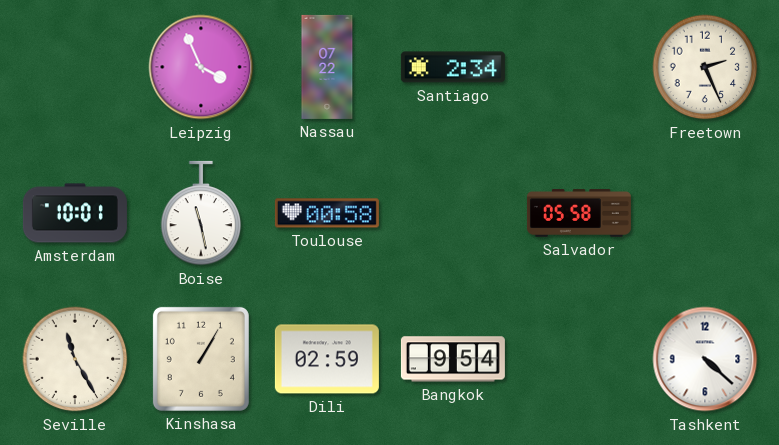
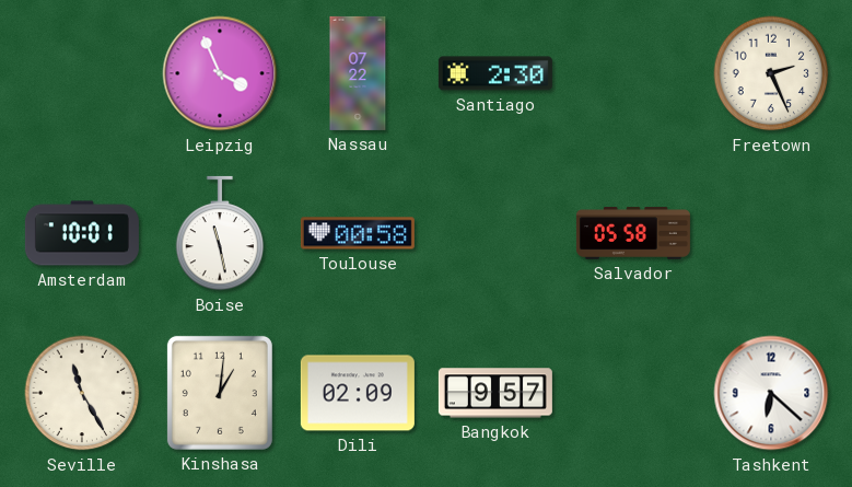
Santiago: 2:34 -> 2:30
Kinshasa: 1:05 -> 1:01
Dili: 02:59 -> 02:09
Bangkok: 9:54 -> 9:57
Tashkent: 4:22 -> 6:22
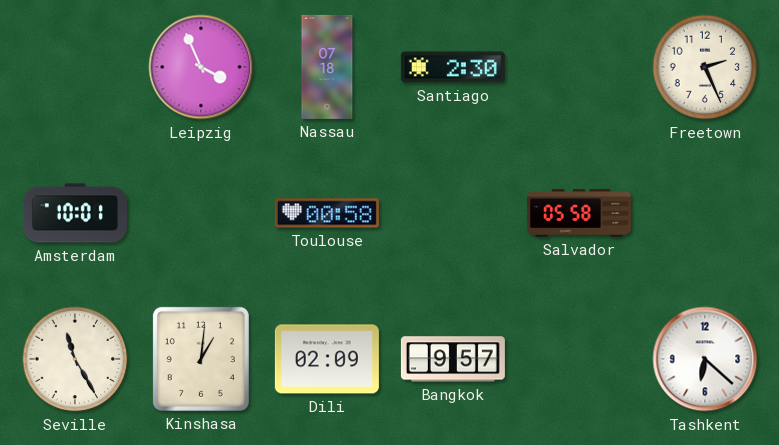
Nassau: 07:22 -> 07:18
Boise: 11:28 -> none
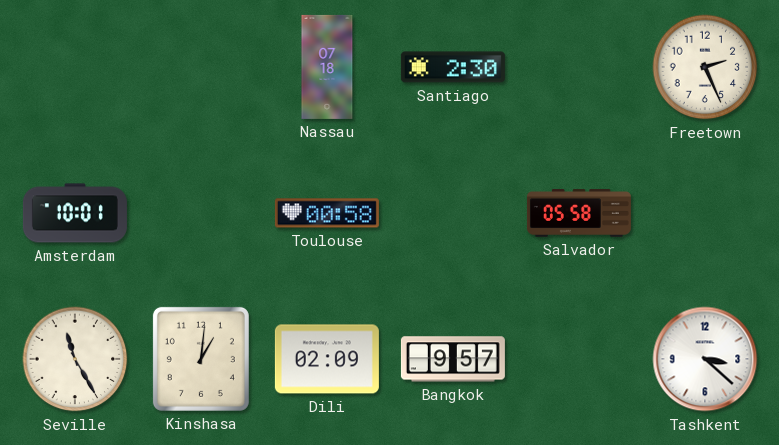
Leipzig: 3:56 -> none
Tashkent: 6:22 -> 3:22
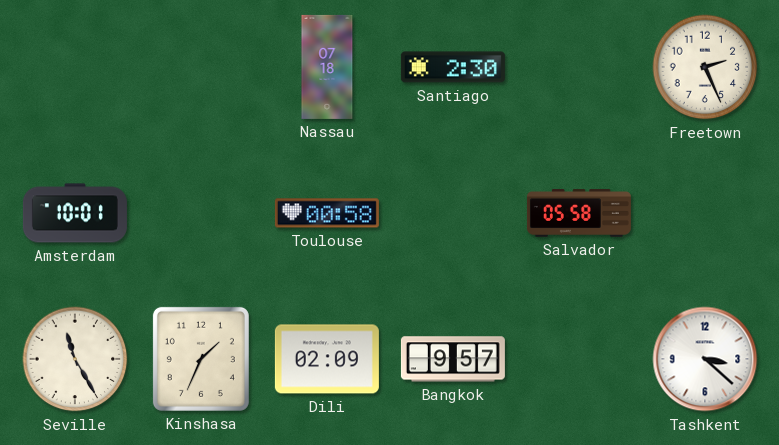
Kinshasa: 1:01 -> 1:34
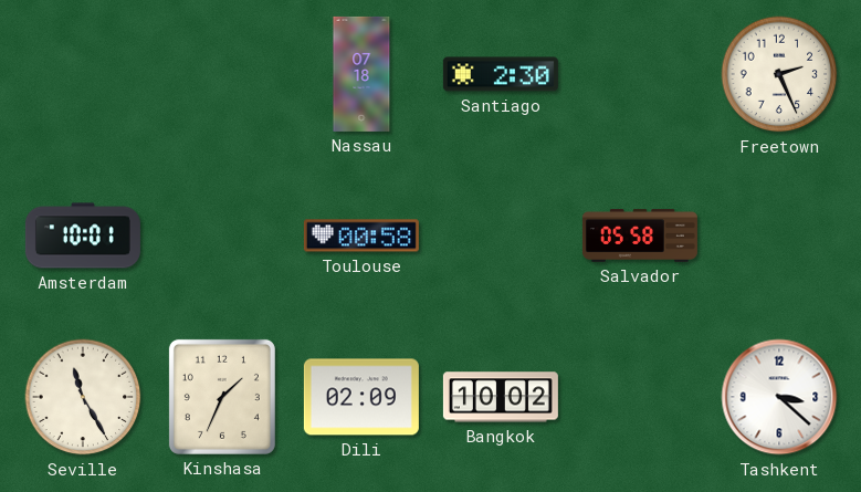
Bangkok: 9:57 -> 10:02
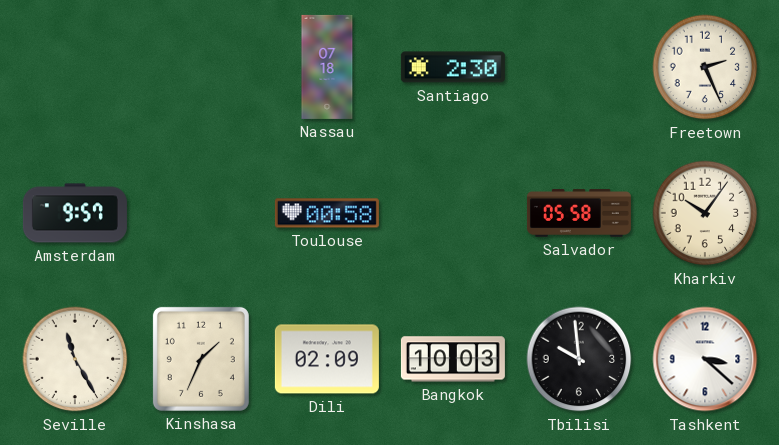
Amsterdam: 10:01 -> 9:57
Kharkiv: none -> 10:06
Bangkok: 10:02 -> 10:03
Tbilisi: none -> 9:59
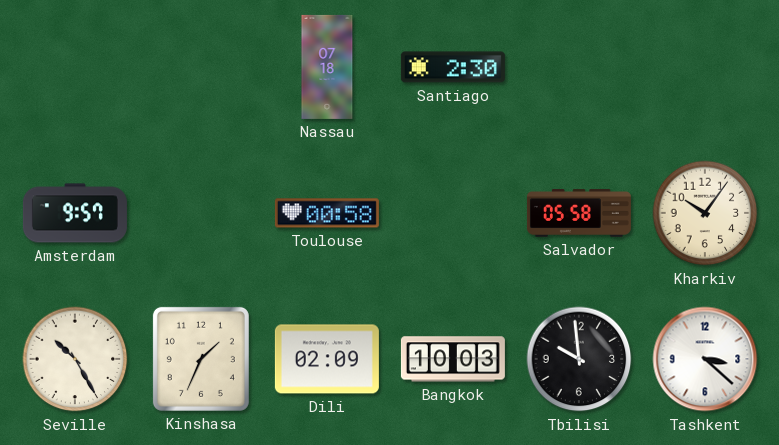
Freetown: 2:26 -> none
Seville: 11:25 -> 10:25
